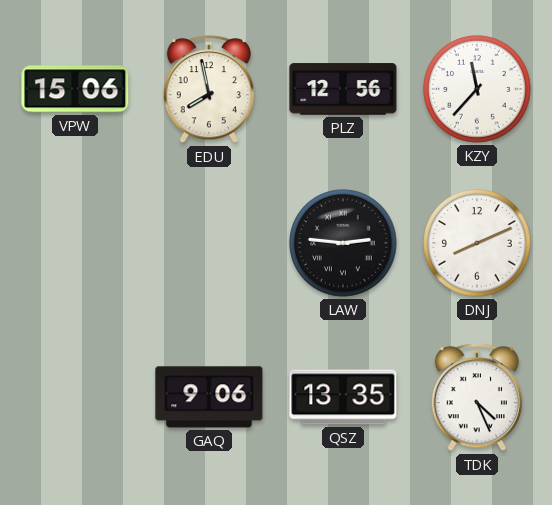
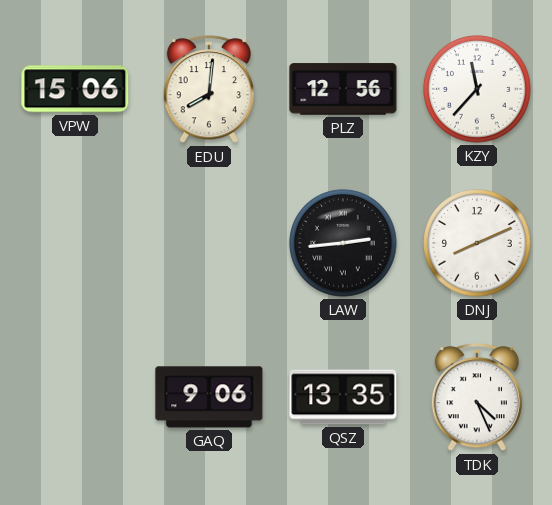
EDU: 7:58 -> 8:01
LAW: 2:46 -> 2:44
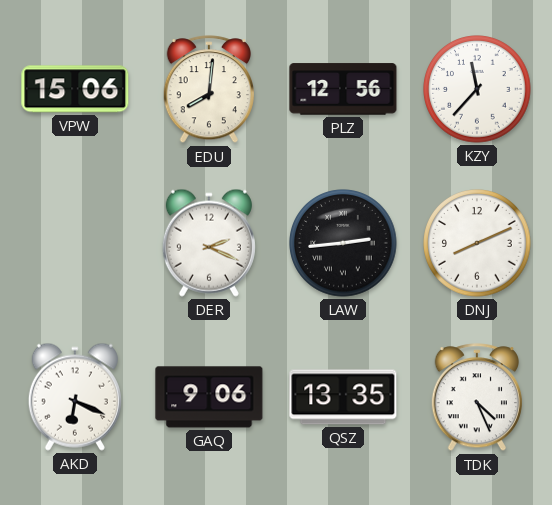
DER: none -> 2:19
AKD: none -> 6:19
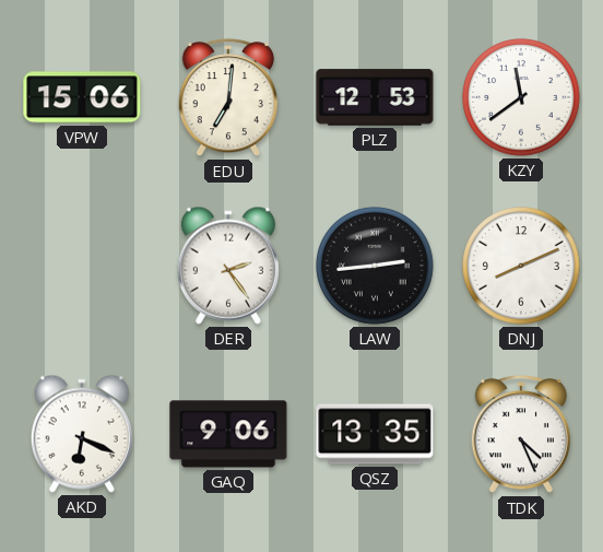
EDU: 8:01 -> 7:01
PLZ: 12:56 -> 12:53
KZY: 11:37 -> 11:39
DER: 2:19 -> 2:24
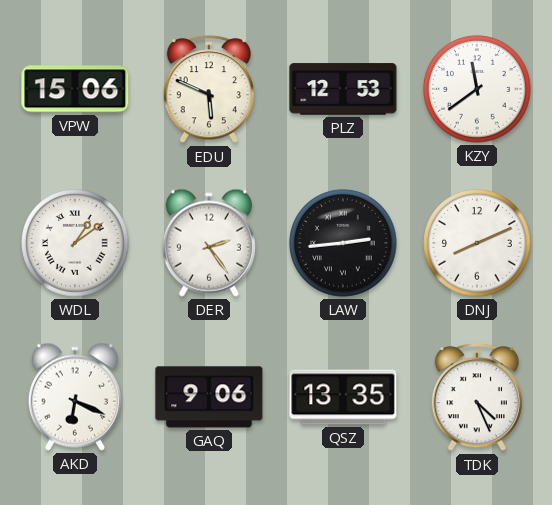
EDU: 7:01 -> 5:49
WDL: none -> 1:09
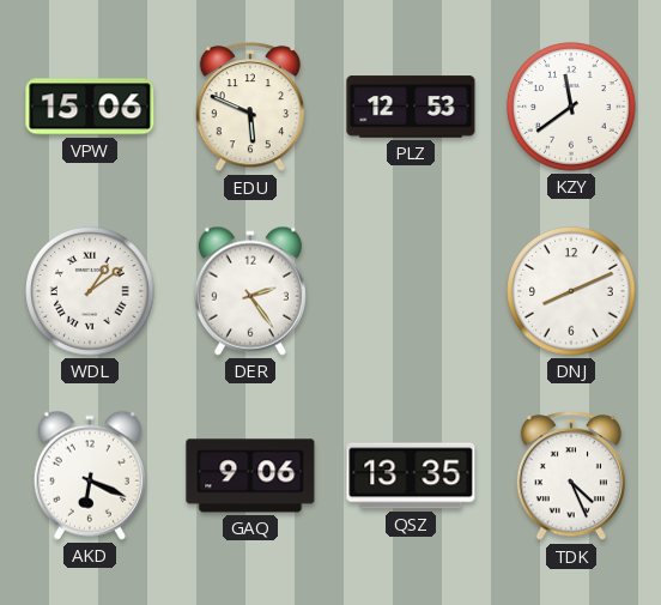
LAW: 2:44 -> none
